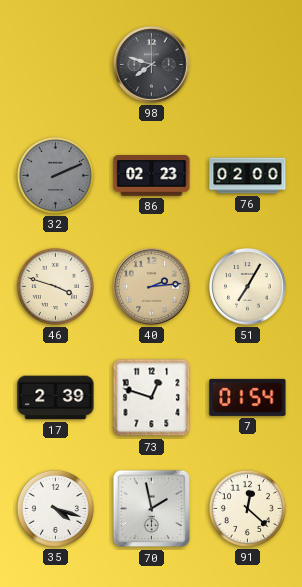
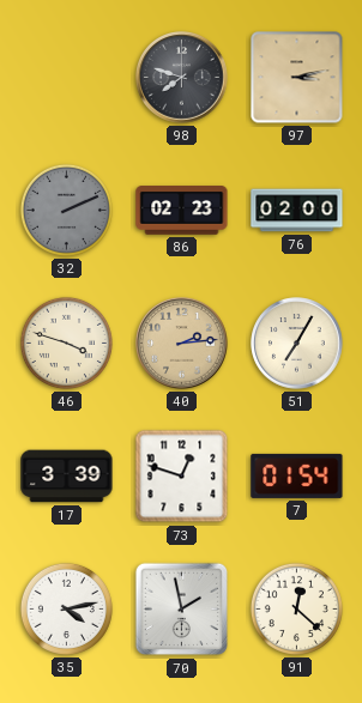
97: none -> 3:13
17: 2:39 -> 3:39
35: 4:18 -> 4:13
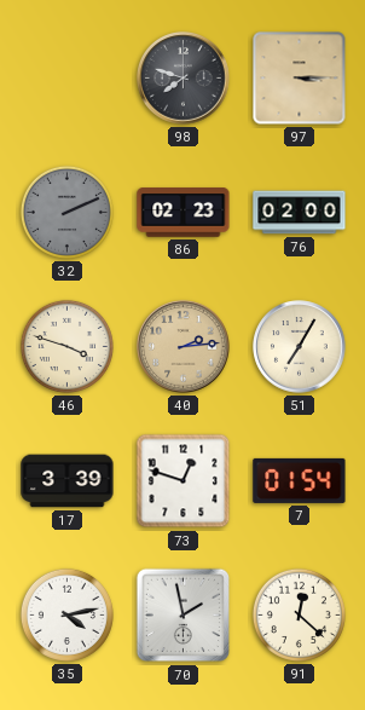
97: 3:13 -> 3:15
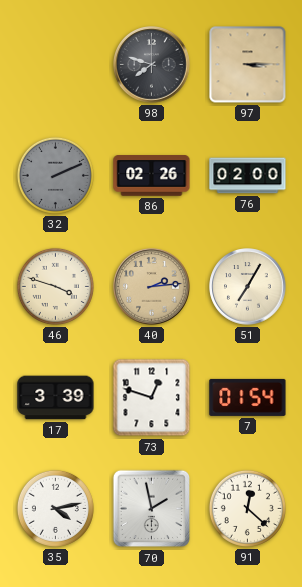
86: 02:23 -> 02:26
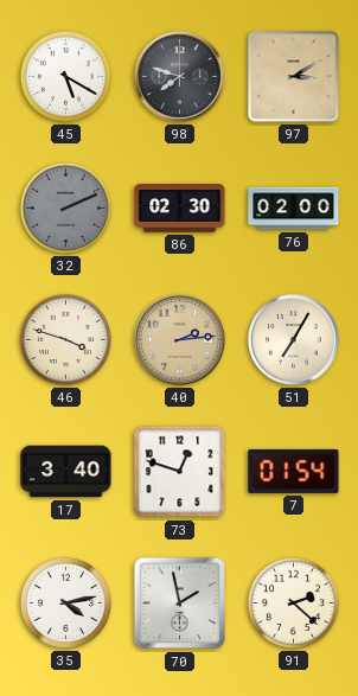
45: none -> 5:20
97: 3:15 -> 3:10
86: 02:26 -> 02:30
17: 3:39 -> 3:40
91: 12:22 -> 2:22
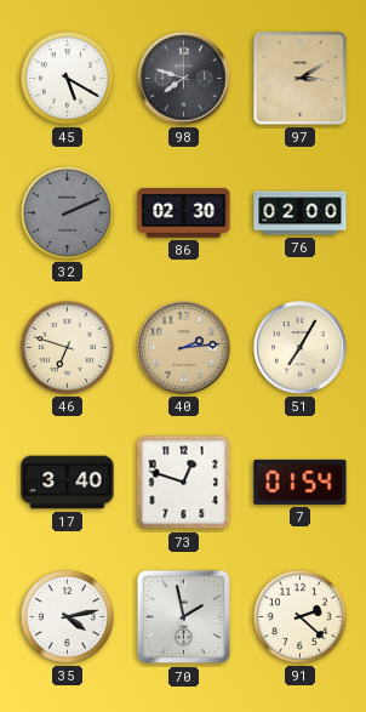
46: 3:48 -> 6:48
